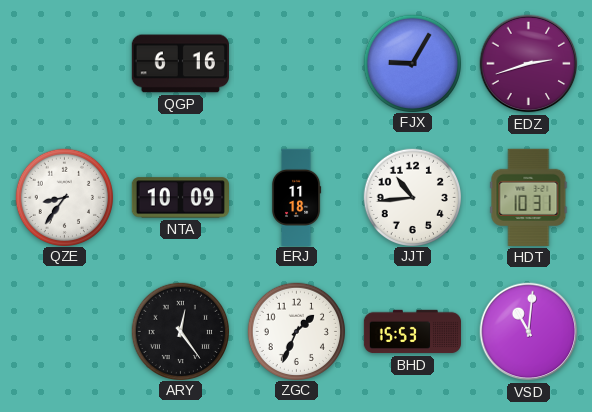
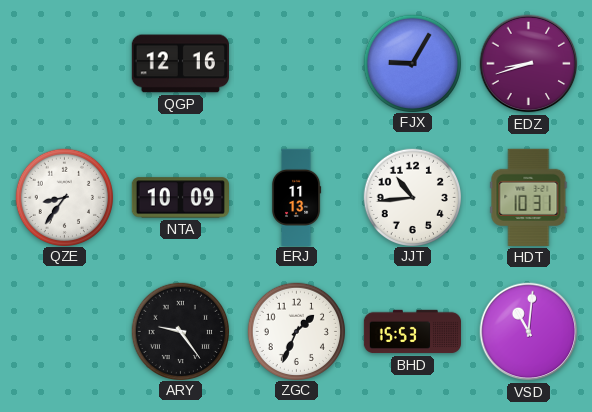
QGP: 6:16 -> 12:16
EDZ: 2:42 -> 8:42
ERJ: 11:18 -> 11:13
ARY: 12:24 -> 9:24
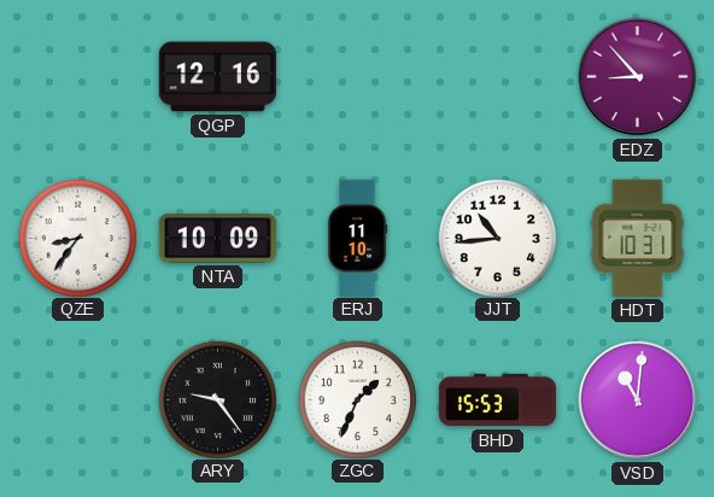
FJX: 9:05 -> none
EDZ: 8:42 -> 8:53
ERJ: 11:13 -> 11:10
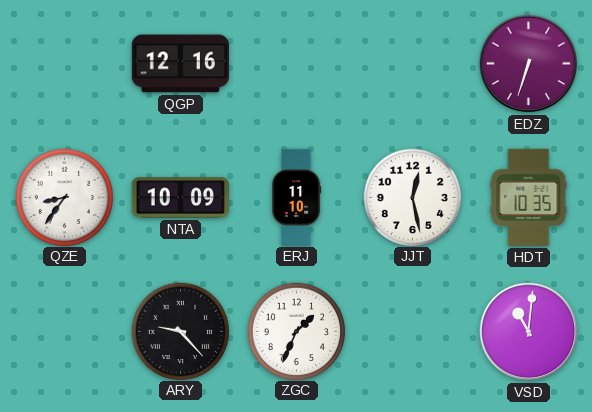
EDZ: 8:53 -> 6:33
JJT: 10:44 -> 12:28
HDT: 10:31 -> 10:35
ARY: 9:24 -> 9:23
BHD: 15:53 -> none
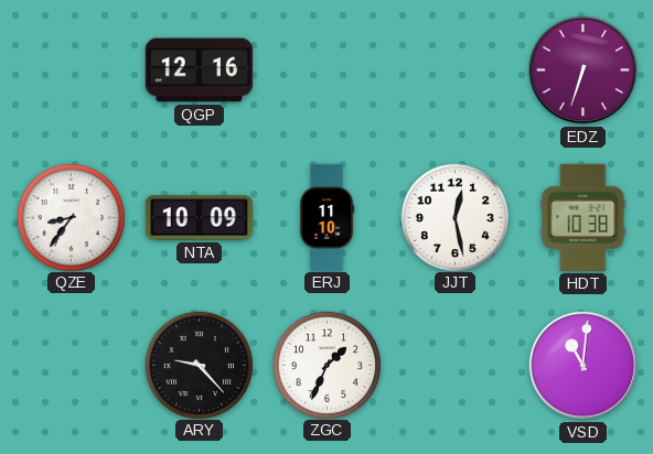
HDT: 10:35 -> 10:38
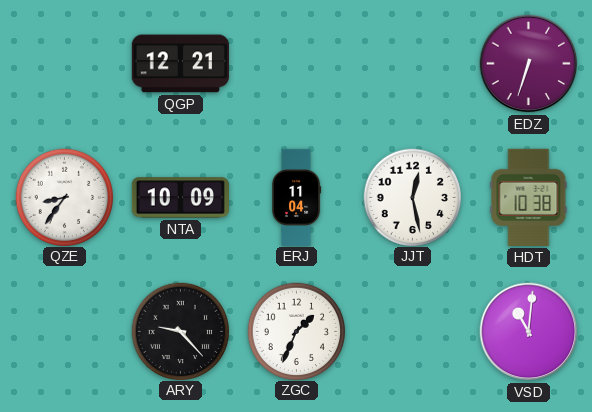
QGP: 12:16 -> 12:21
ERJ: 11:10 -> 11:04
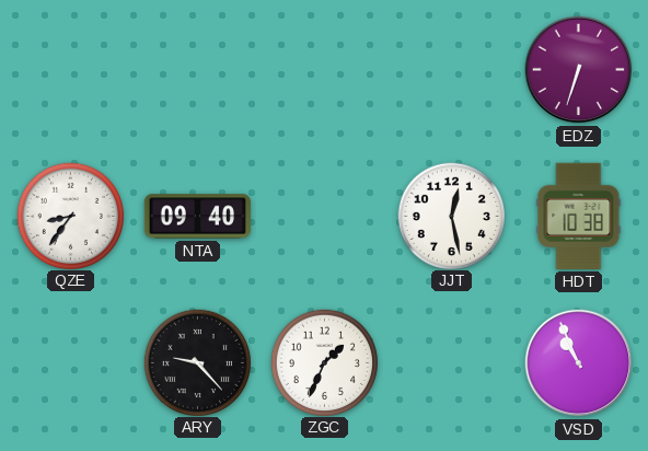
QGP: 12:21 -> none
NTA: 10:09 -> 09:40
ERJ: 11:04 -> none
VSD: 11:01 -> 10:56
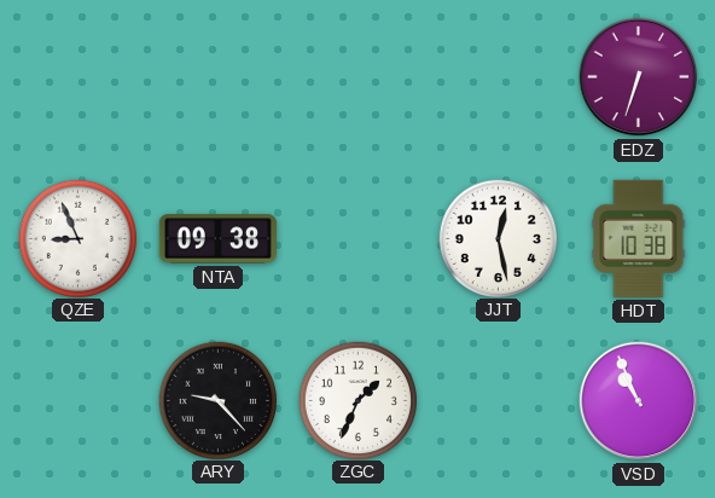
QZE: 8:36 -> 8:56
NTA: 09:40 -> 09:38
